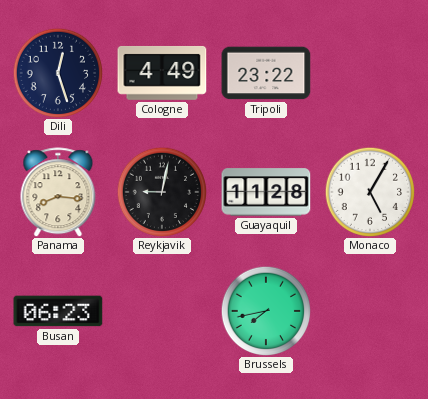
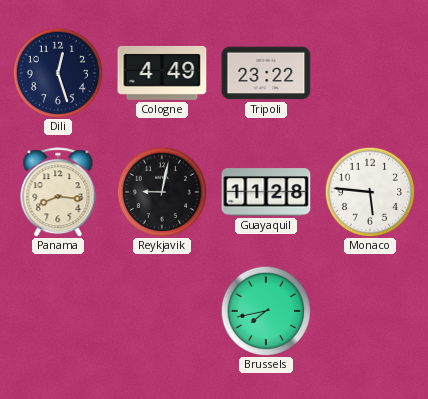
Monaco: 5:05 -> 5:46
Busan: 06:23 -> none
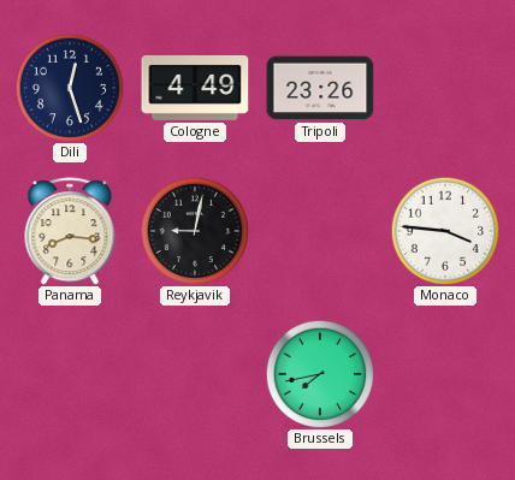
Tripoli: 23:22 -> 23:26
Guayaquil: 11:28 -> none
Monaco: 5:46 -> 3:46
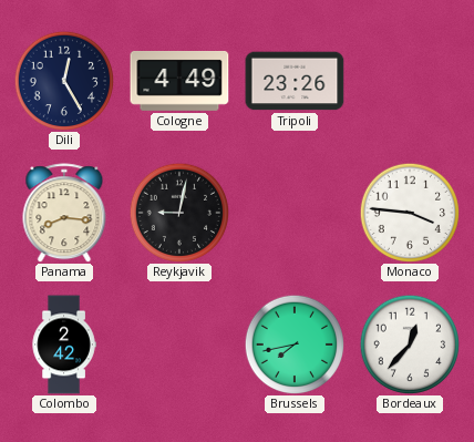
Dili: 12:27 -> 12:25
Colombo: none -> 2:42
Bordeaux: none -> 12:37
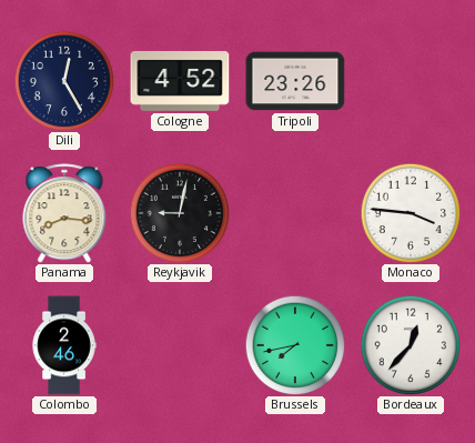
Cologne: 4:49 -> 4:52
Colombo: 2:42 -> 2:46
